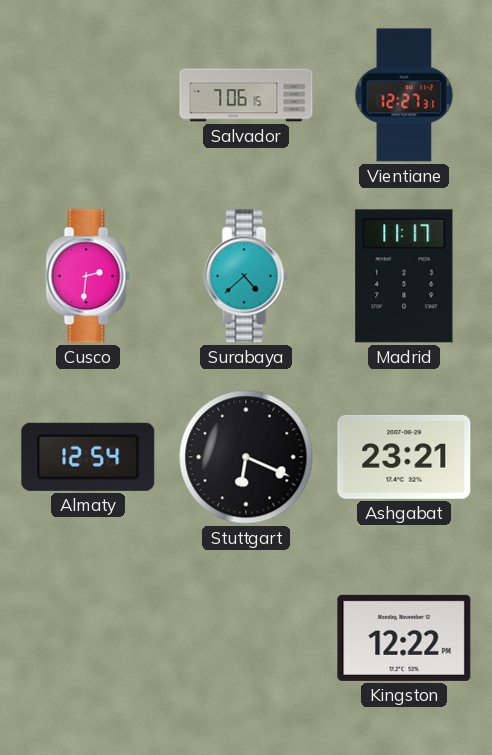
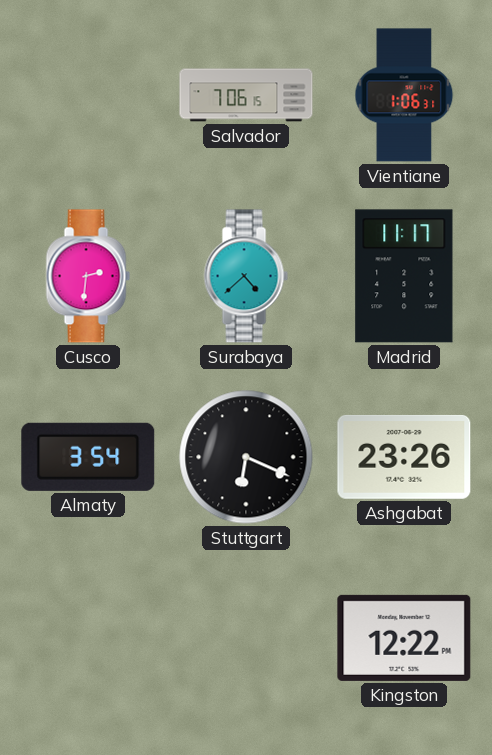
Vientiane: 12:27 -> 1:06
Almaty: 12:54 -> 3:54
Ashgabat: 23:21 -> 23:26
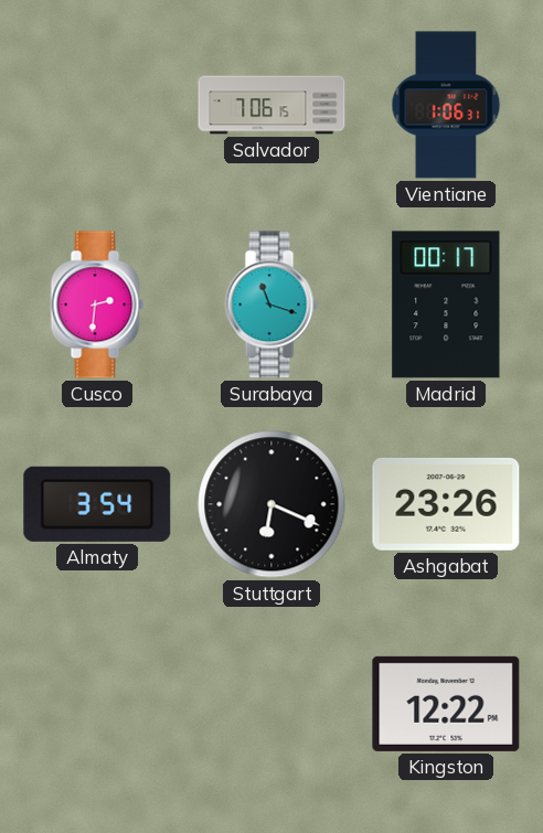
Surabaya: 4:38 -> 11:18
Madrid: 11:17 -> 00:17
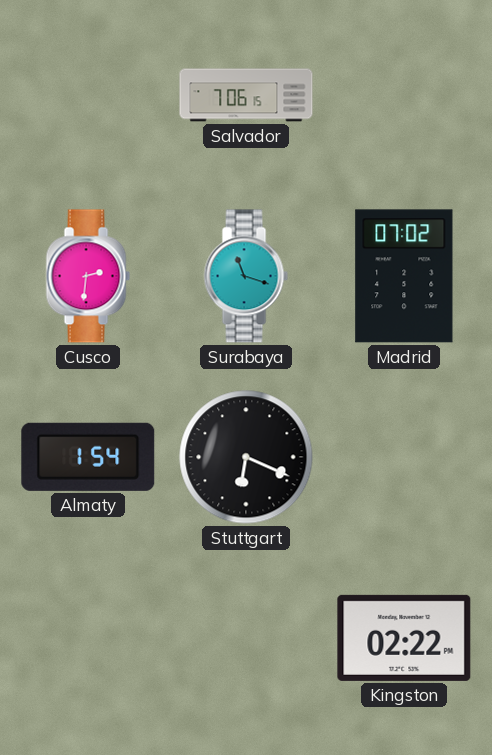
Vientiane: 1:06 -> none
Madrid: 00:17 -> 07:02
Almaty: 3:54 -> 1:54
Ashgabat: 23:26 -> none
Kingston: 12:22 -> 02:22
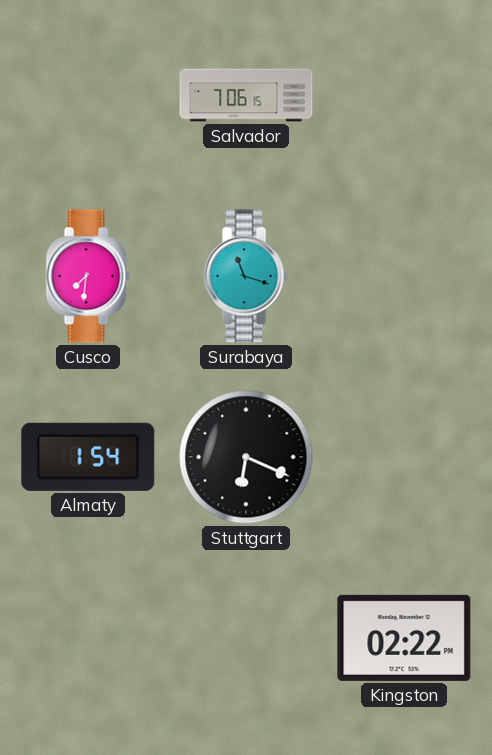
Cusco: 2:31 -> 7:31
Madrid: 07:02 -> none
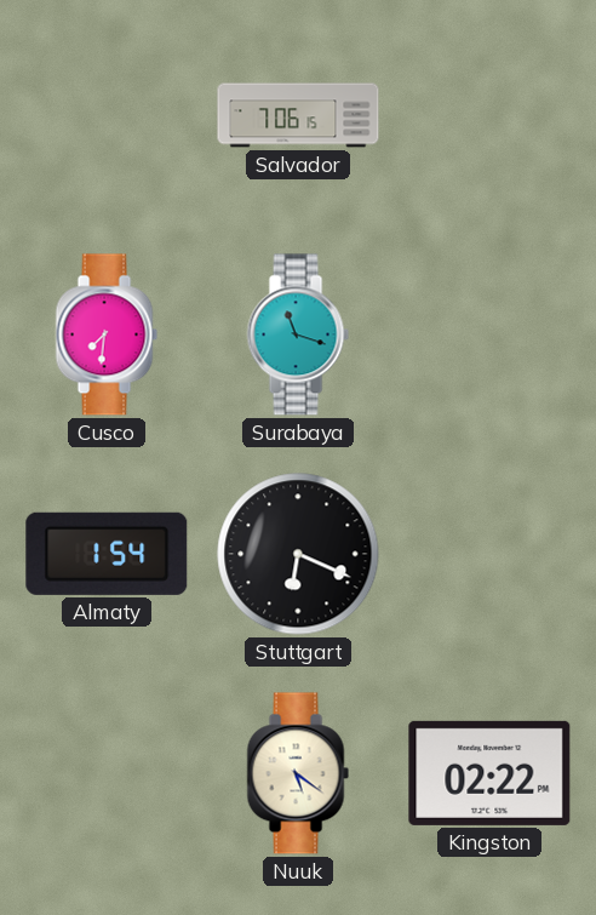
Nuuk: none -> 5:21
